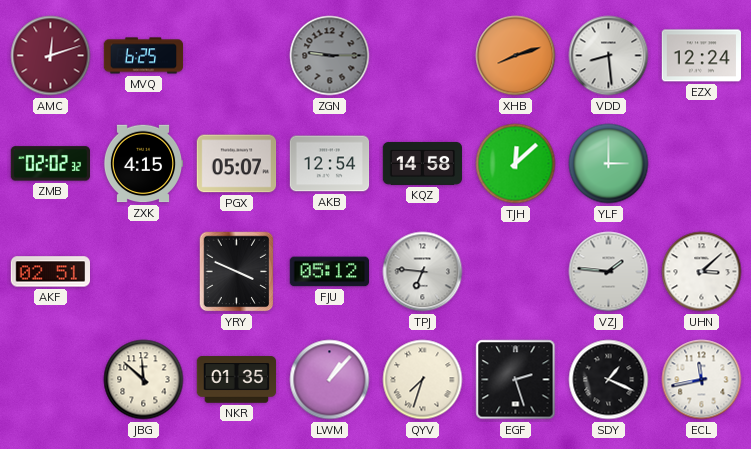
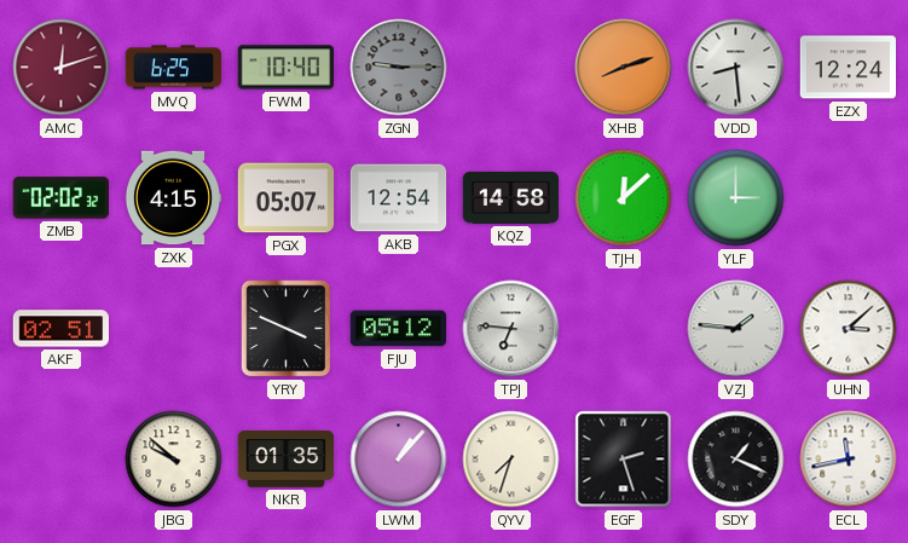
FWM: none -> 10:40
JBG: 11:52 -> 9:52
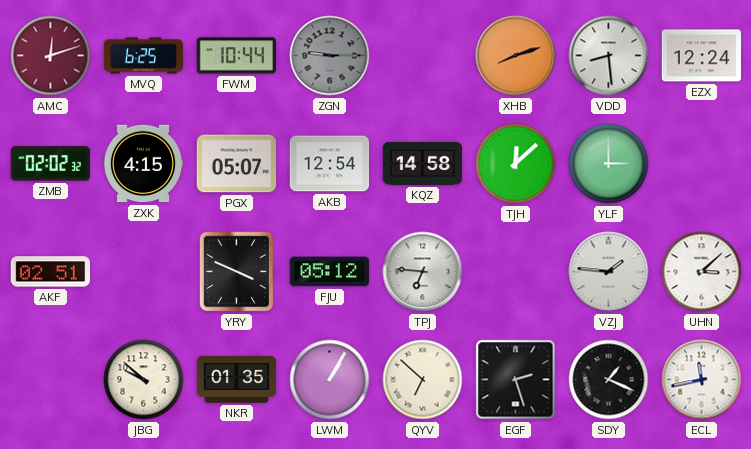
FWM: 10:40 -> 10:44
LWM: 1:07 -> 1:05
QYV: 7:33 -> 6:52
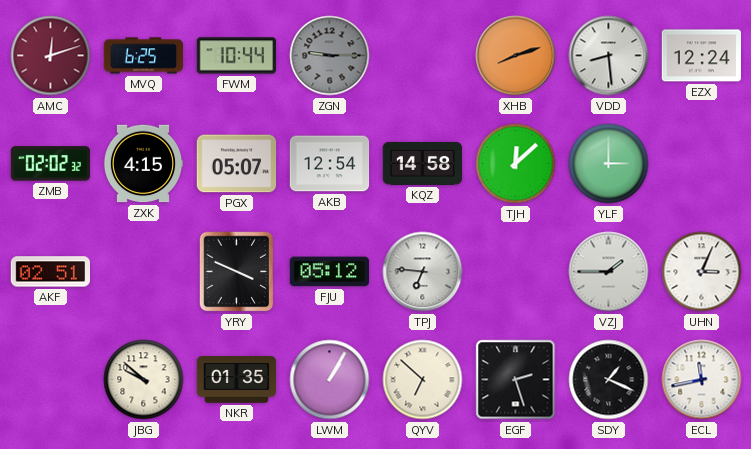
VZJ: 1:46 -> 1:45
UHN: 3:08 -> 3:04
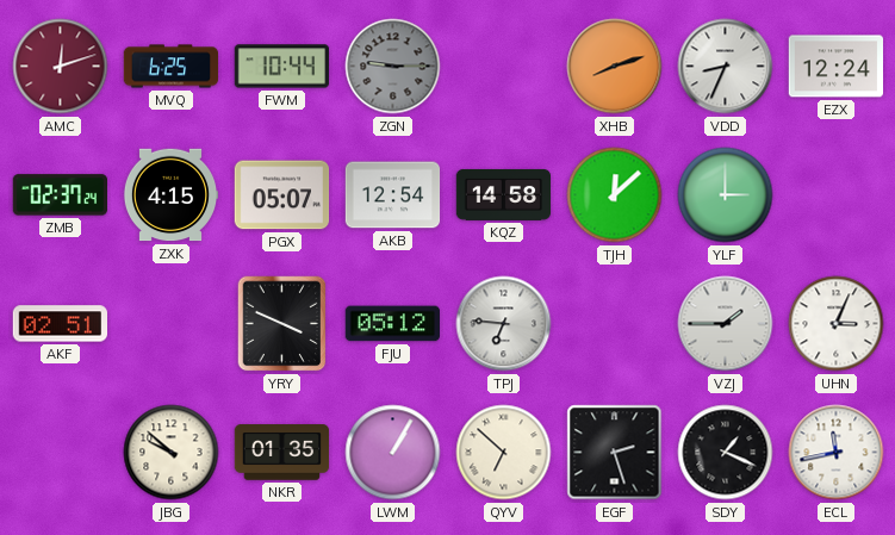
VDD: 8:29 -> 8:34
ZMB: 02:02 -> 02:37
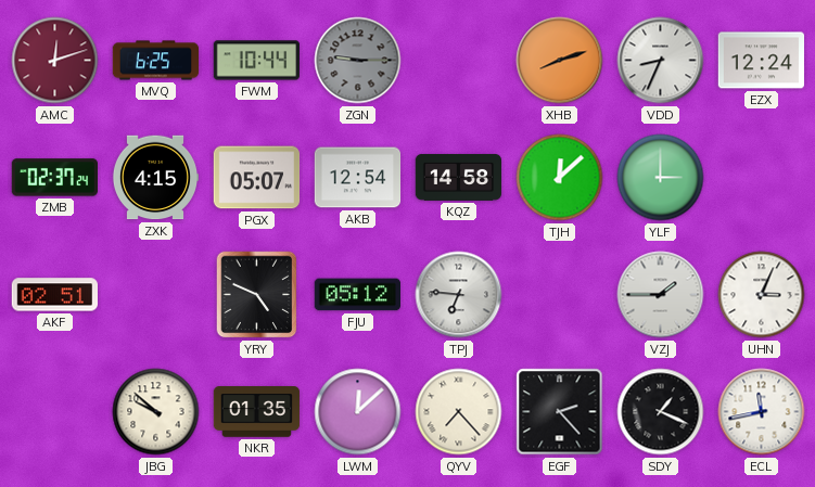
YRY: 3:49 -> 4:49
LWM: 1:05 -> 12:08
QYV: 6:52 -> 7:23
EGF: 2:27 -> 2:23
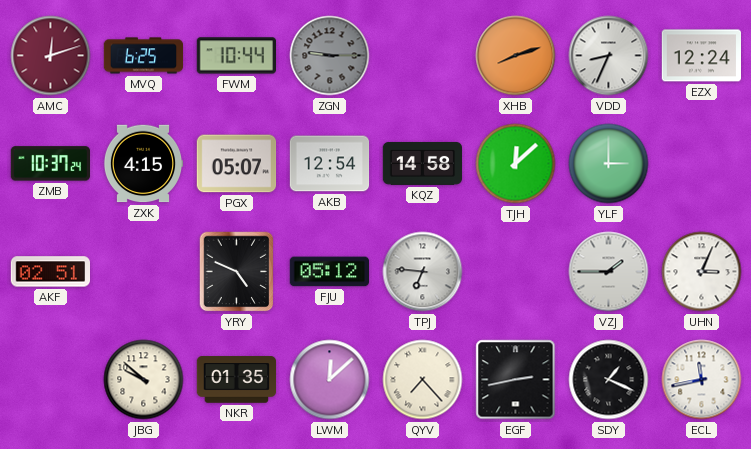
ZMB: 02:37 -> 10:37
EGF: 2:23 -> 2:43
